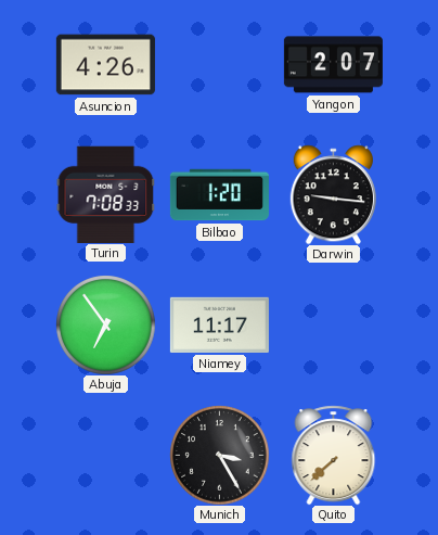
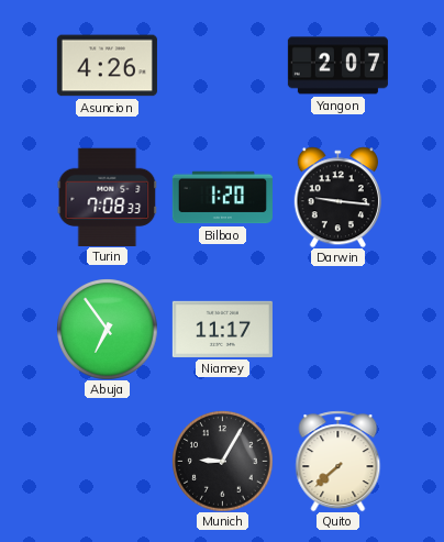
Munich: 3:25 -> 9:05
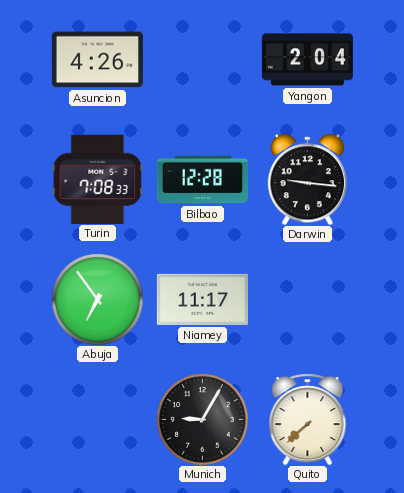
Yangon: 2:07 -> 2:04
Bilbao: 1:20 -> 12:28
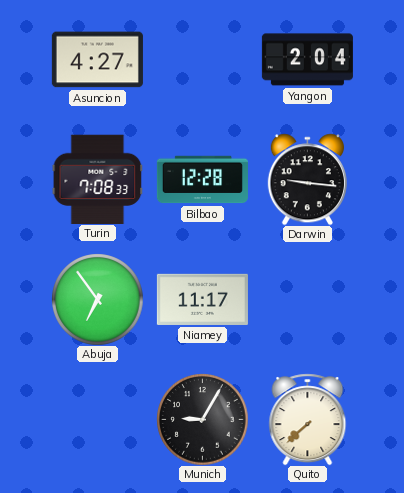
Asuncion: 4:26 -> 4:27
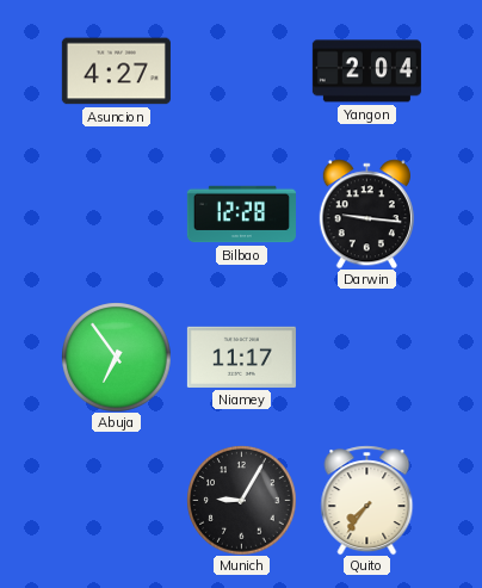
Turin: 7:08 -> none
Quito: 7:38 -> 7:36
